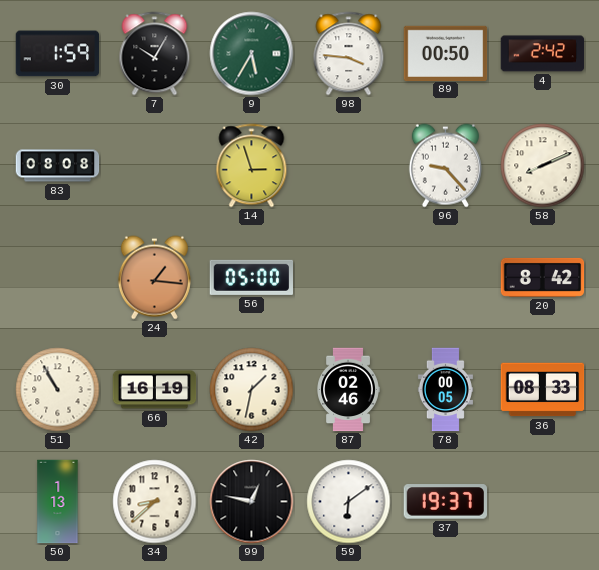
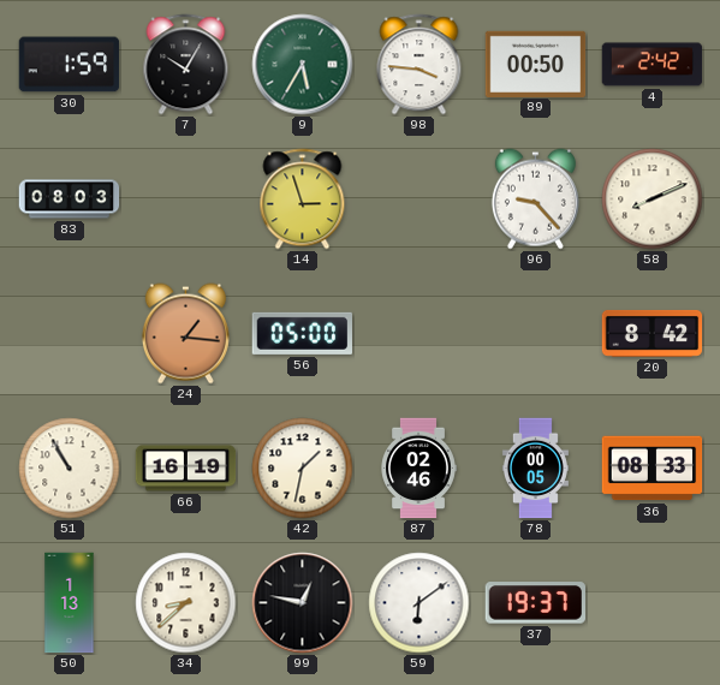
83: 08:08 -> 08:03
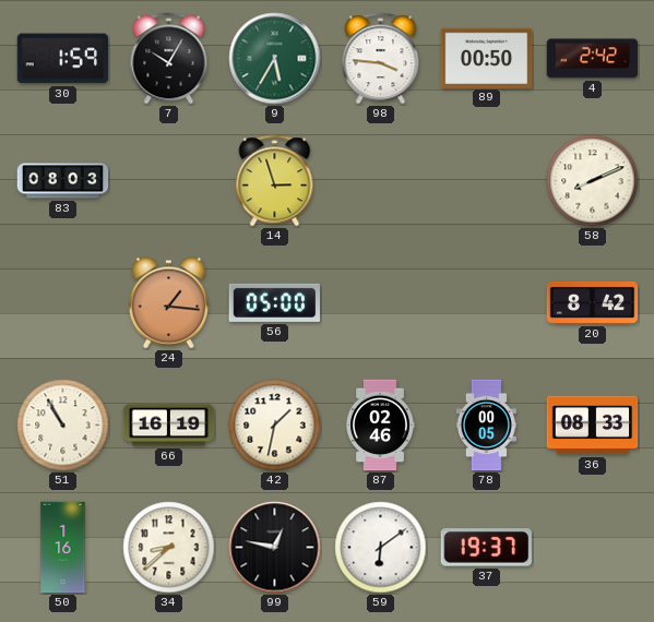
96: 9:23 -> none
50: 1:13 -> 1:16
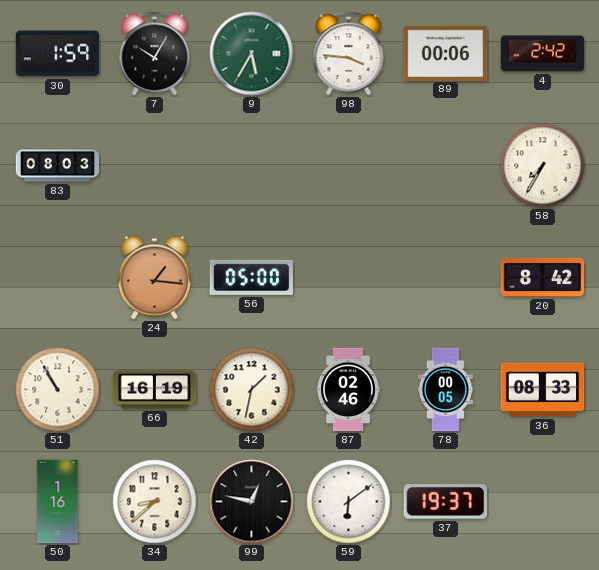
89: 00:50 -> 00:06
14: 2:57 -> none
58: 8:11 -> 7:35
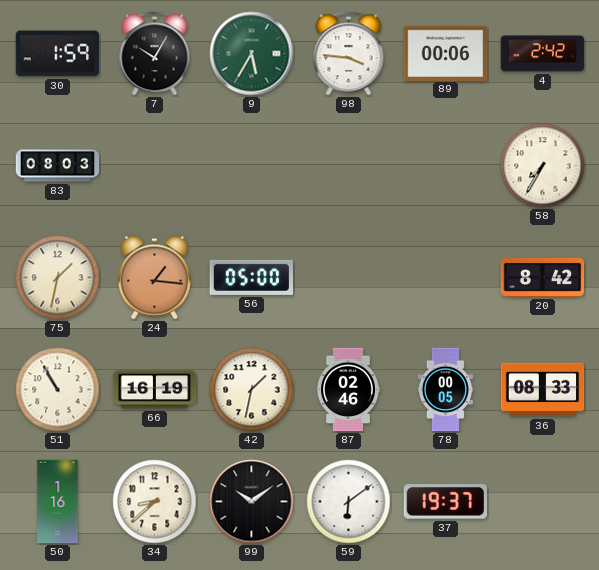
75: none -> 1:32
99: 12:47 -> 10:09
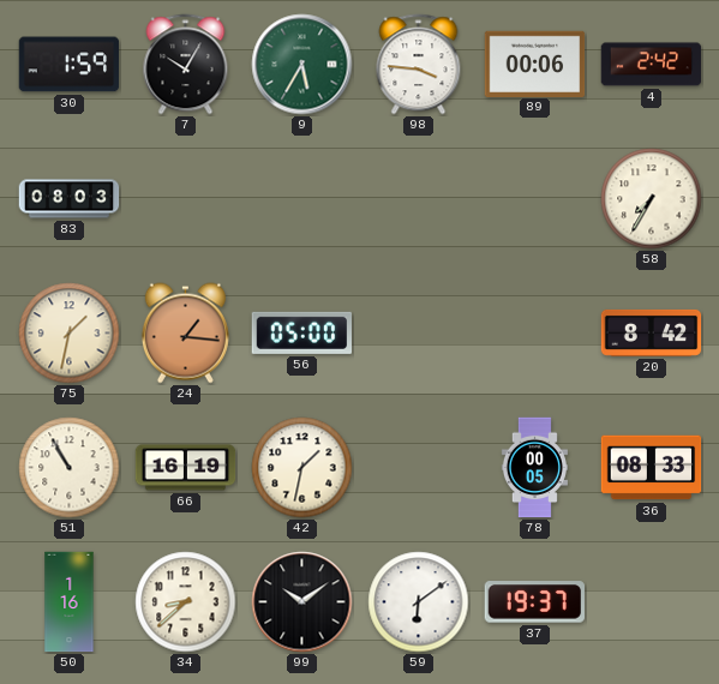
87: 02:46 -> none
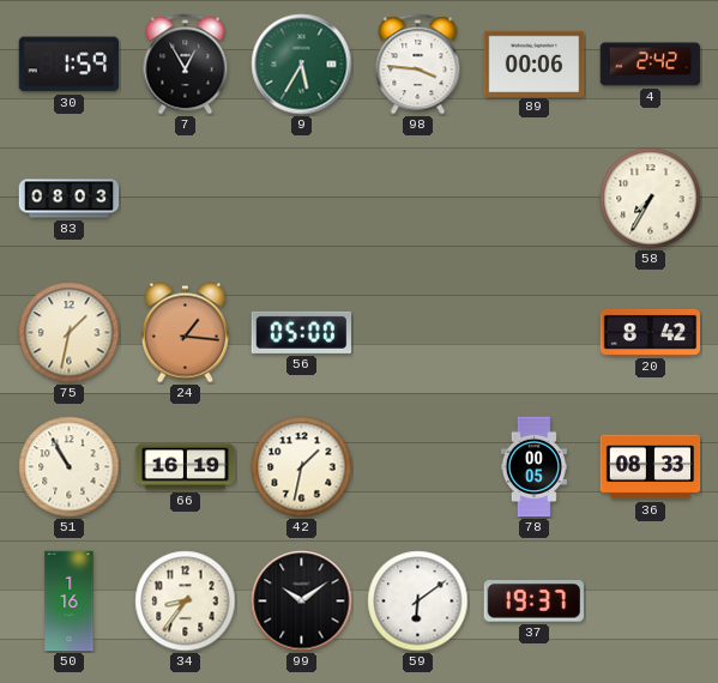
7: 10:05 -> 12:55
34: 8:38 -> 8:36
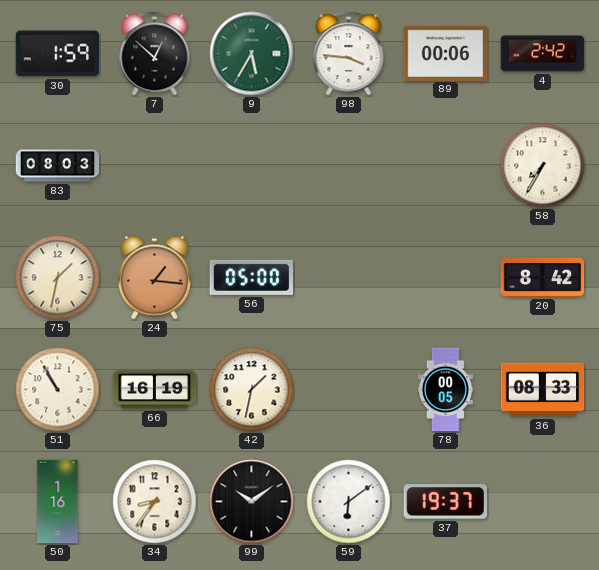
7: 12:55 -> 12:52
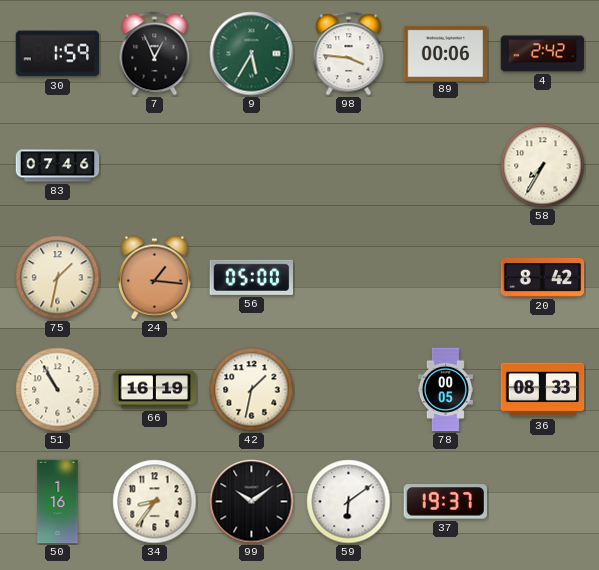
7: 12:52 -> 12:56
83: 08:03 -> 07:46
